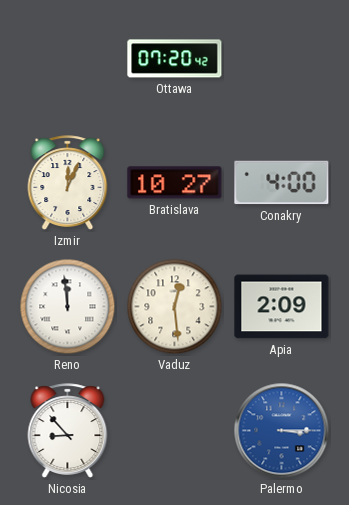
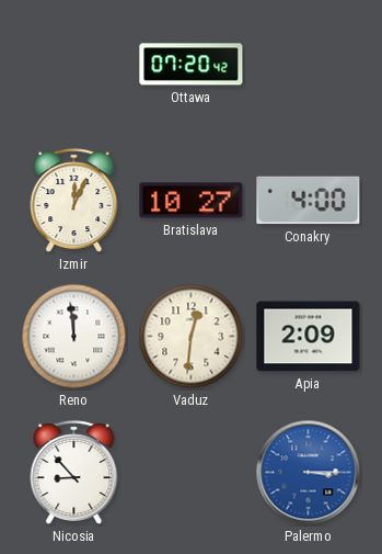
Vaduz: 12:29 -> 12:31
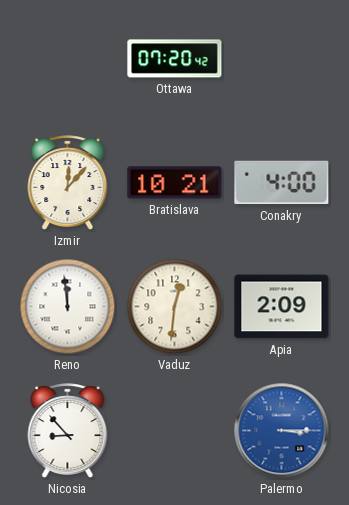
Izmir: 12:04 -> 12:07
Bratislava: 10:27 -> 10:21
